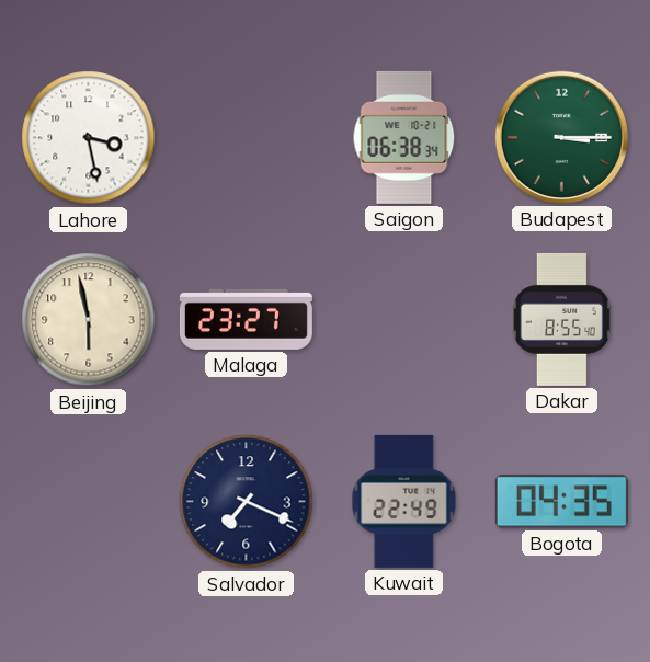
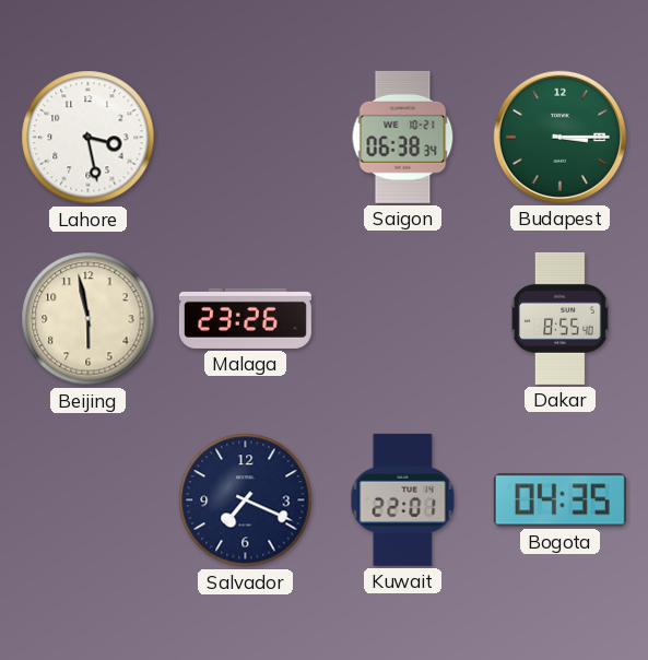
Malaga: 23:27 -> 23:26
Kuwait: 22:49 -> 22:01
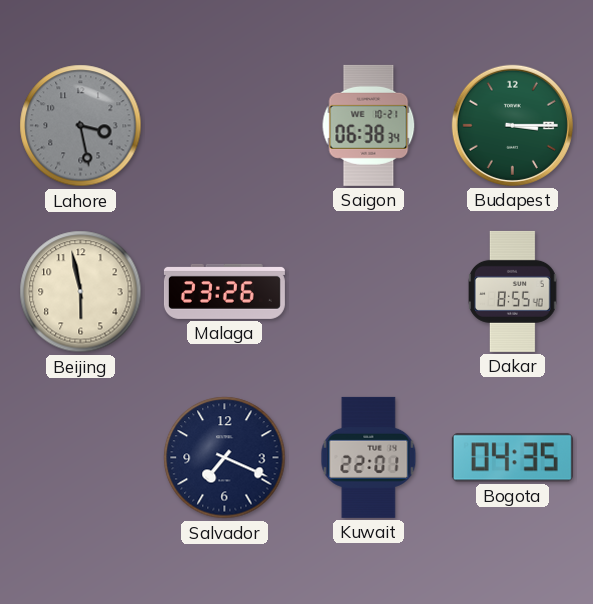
Lahore dial: white -> grey
